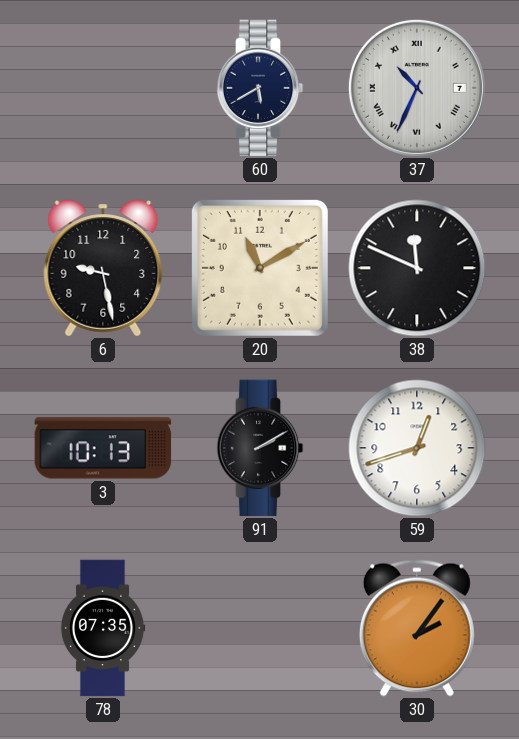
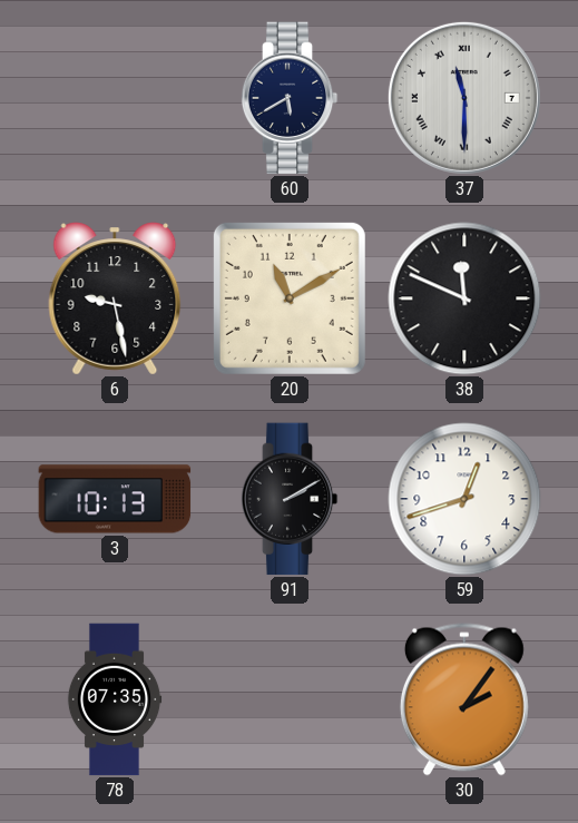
37: 10:34 -> 11:30
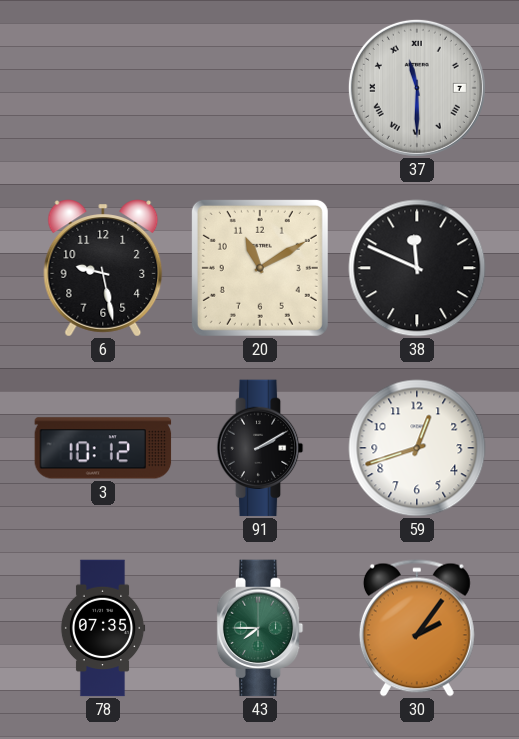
60: 5:40 -> none
3: 10:13 -> 10:12
43: none -> 7:45
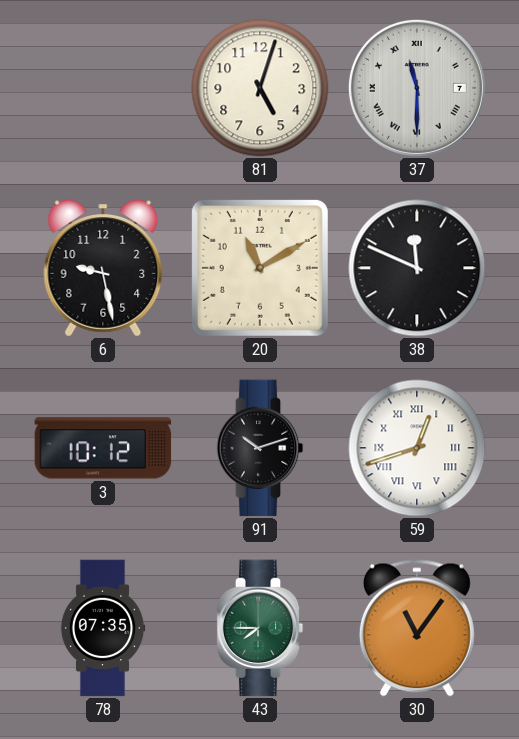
81: none -> 5:03
91: 2:10 -> 10:12
59 numerals: Arabic -> Roman
30: 2:06 -> 11:06
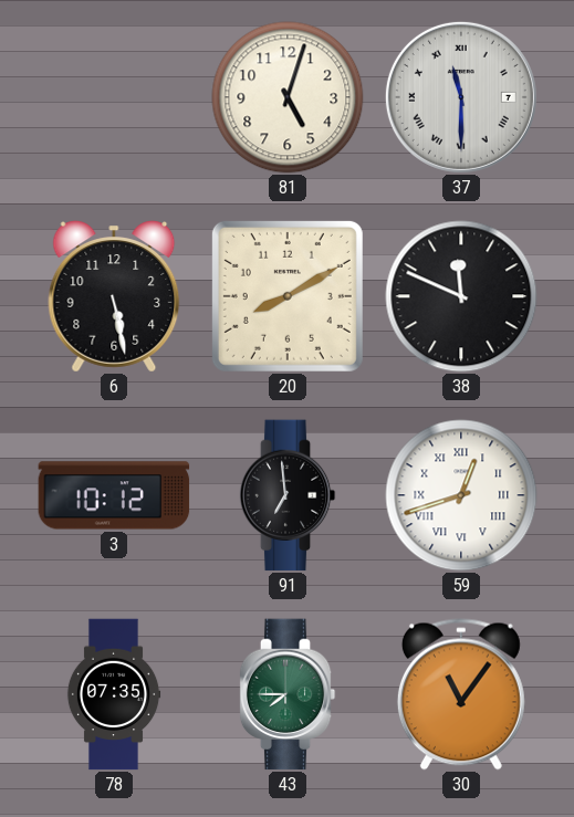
6: 9:28 -> 5:28
20: 11:10 -> 8:10
91: 10:12 -> 6:59
